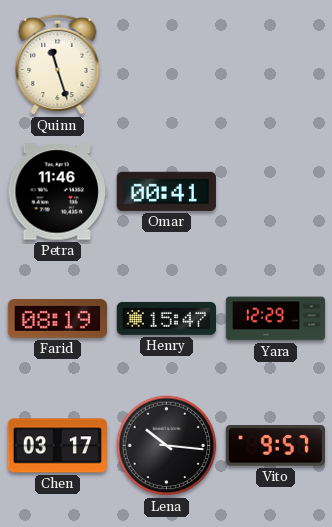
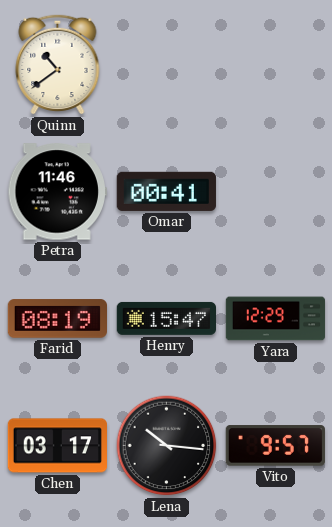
Quinn: 11:27 -> 10:39
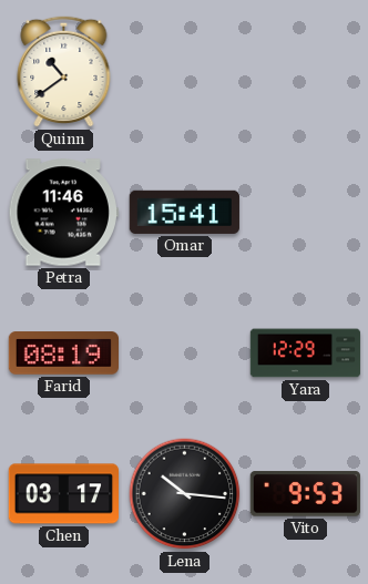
Omar: 00:41 -> 15:41
Henry: 15:47 -> none
Vito: 9:57 -> 9:53
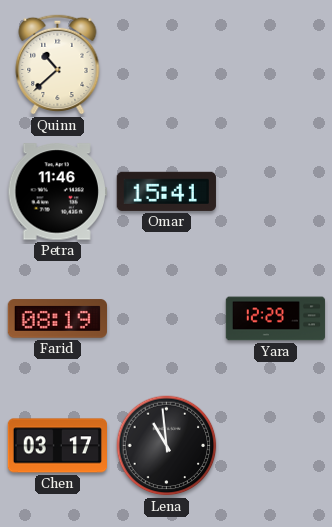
Quinn: 10:39 -> 10:38
Lena: 10:16 -> 10:59
Vito: 9:53 -> none
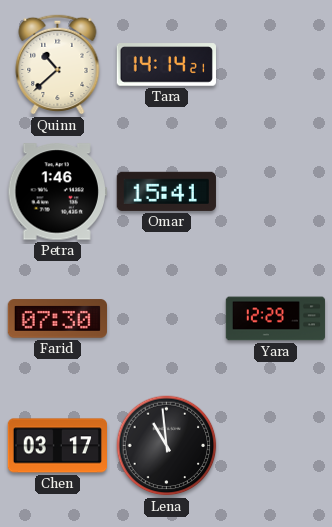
Tara: none -> 14:14
Petra: 11:46 -> 1:46
Farid: 08:19 -> 07:30
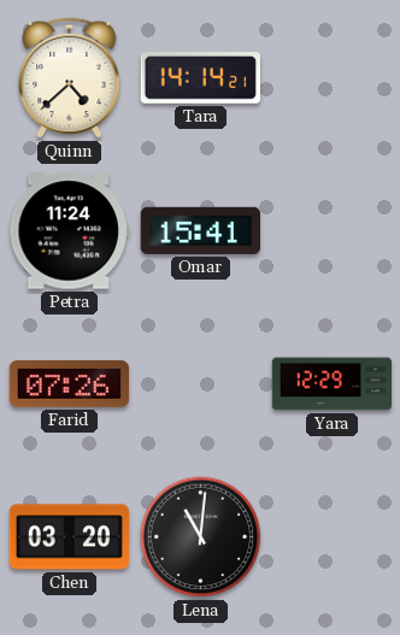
Quinn: 10:38 -> 4:38
Petra: 1:46 -> 11:24
Farid: 07:30 -> 07:26
Chen: 03:17 -> 03:20
Lena: 10:59 -> 11:01
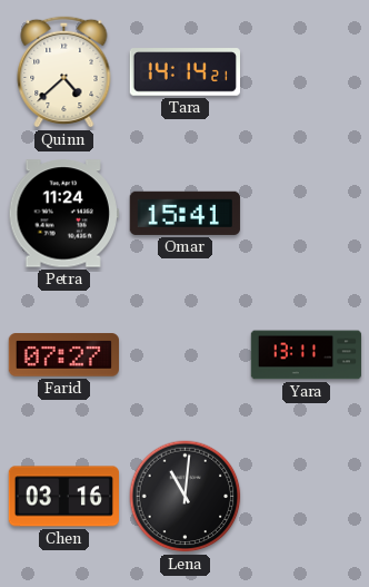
Farid: 07:26 -> 07:27
Yara: 12:29 -> 13:11
Chen: 03:20 -> 03:16
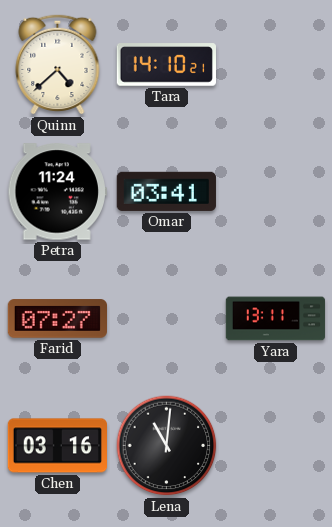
Tara: 14:14 -> 14:10
Omar: 15:41 -> 03:41
